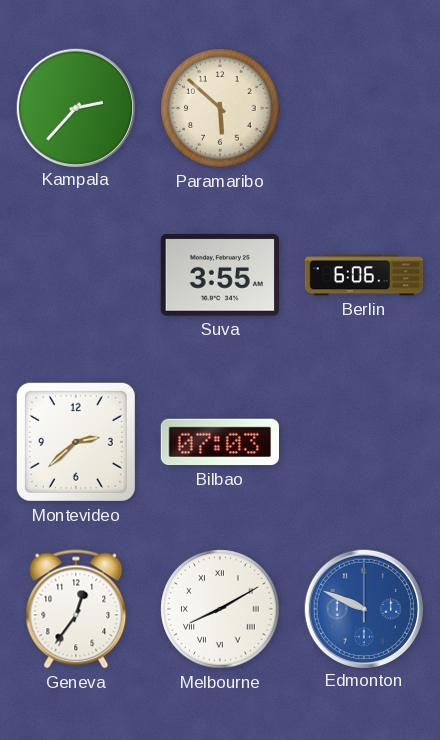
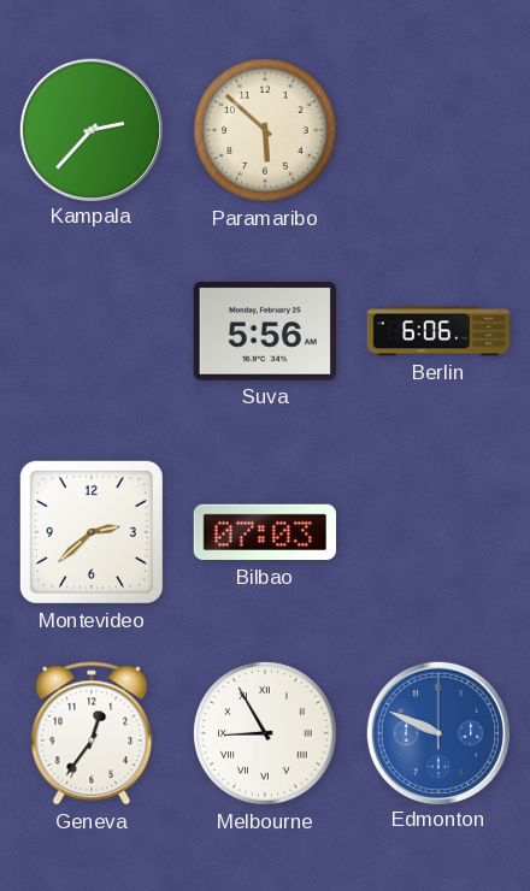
Suva: 3:55 -> 5:56
Melbourne: 8:10 -> 8:55
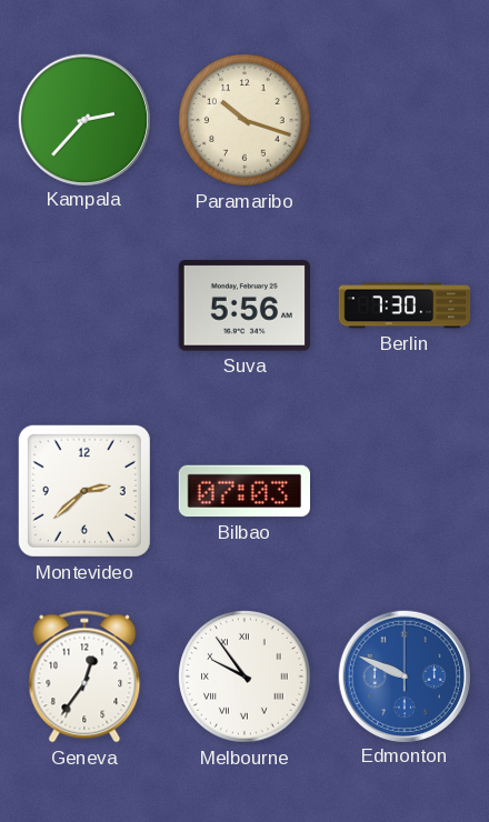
Paramaribo: 5:52 -> 10:18
Berlin: 6:06 -> 7:30
Melbourne: 8:55 -> 9:54
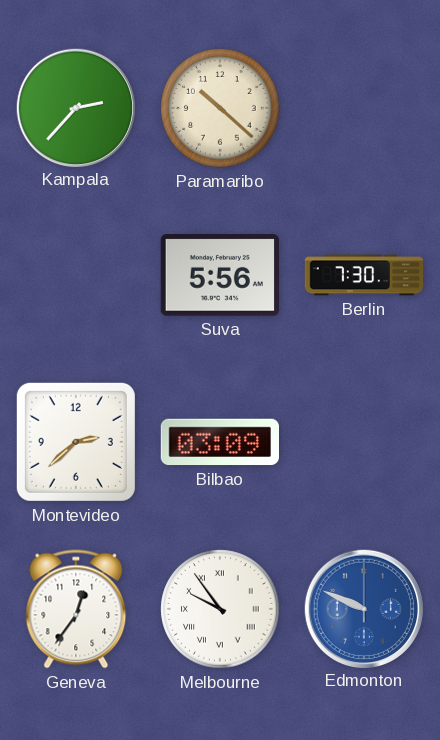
Paramaribo: 10:18 -> 10:22
Bilbao: 07:03 -> 03:09
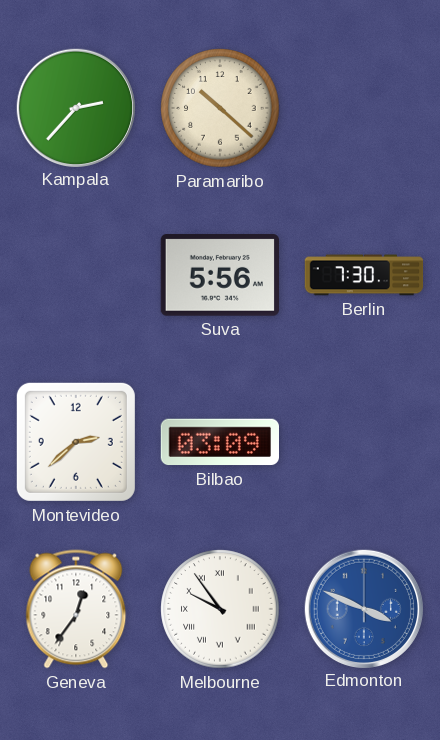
Edmonton: 9:49 -> 3:49
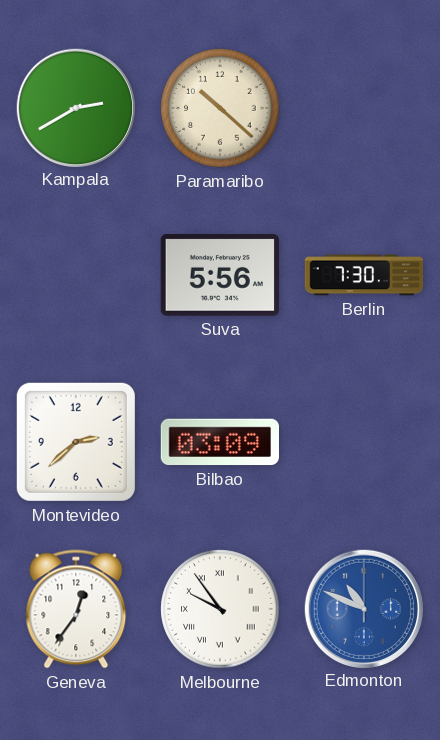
Kampala: 2:37 -> 2:40
Edmonton: 3:49 -> 10:49
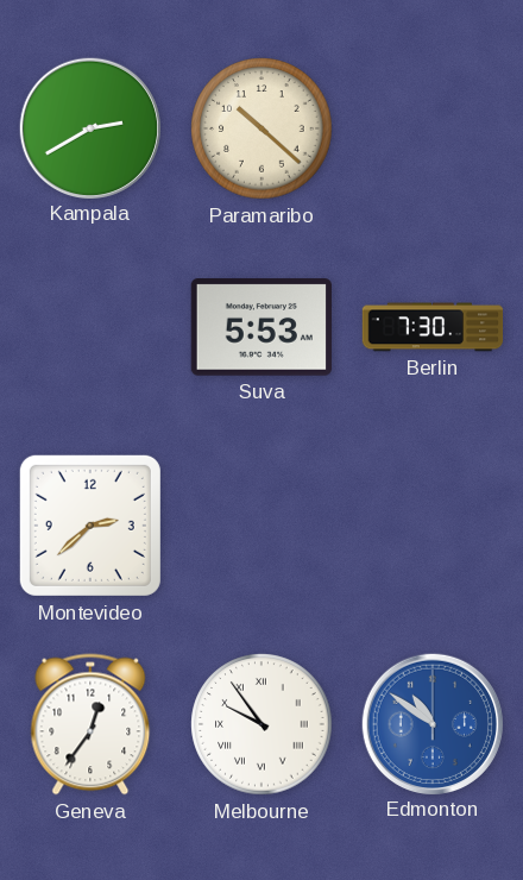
Suva: 5:56 -> 5:53
Bilbao: 03:09 -> none
Edmonton: 10:49 -> 10:51
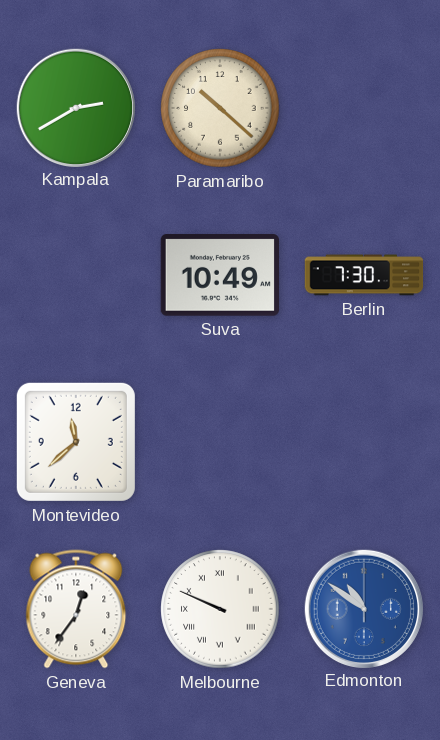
Suva: 5:53 -> 10:49
Montevideo: 2:38 -> 11:38
Melbourne: 9:54 -> 9:49
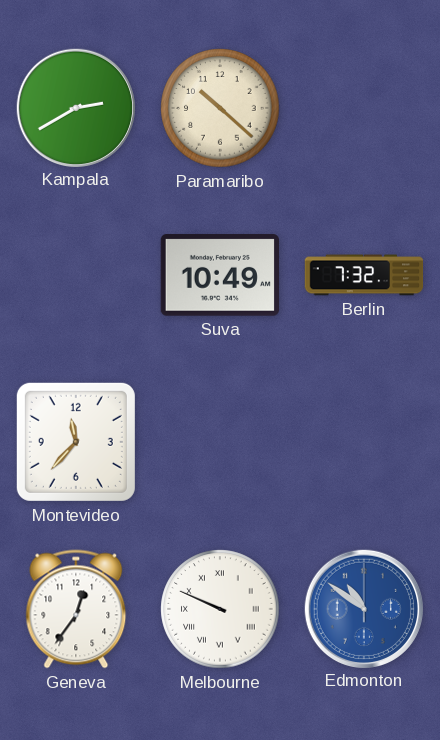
Berlin: 7:30 -> 7:32
Montevideo: 11:38 -> 11:37
